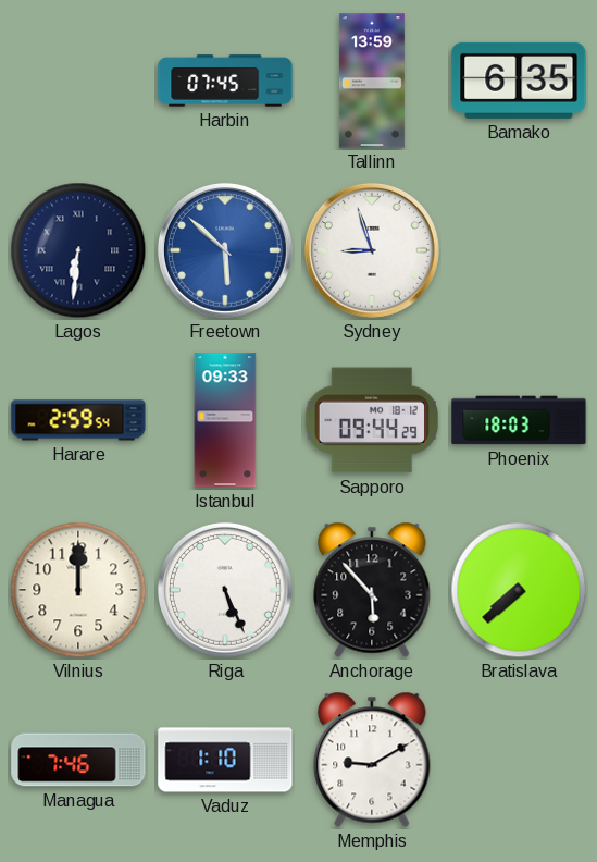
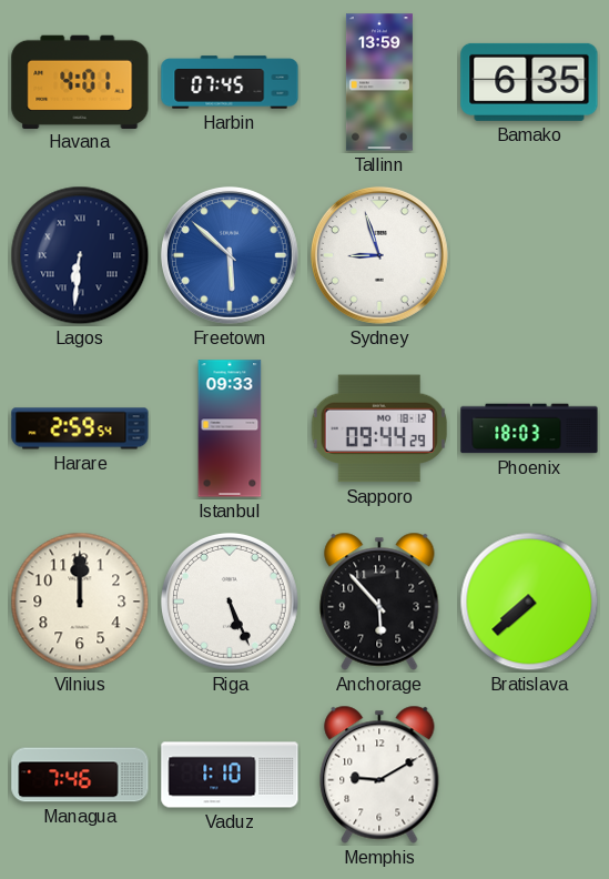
Havana: none -> 4:01
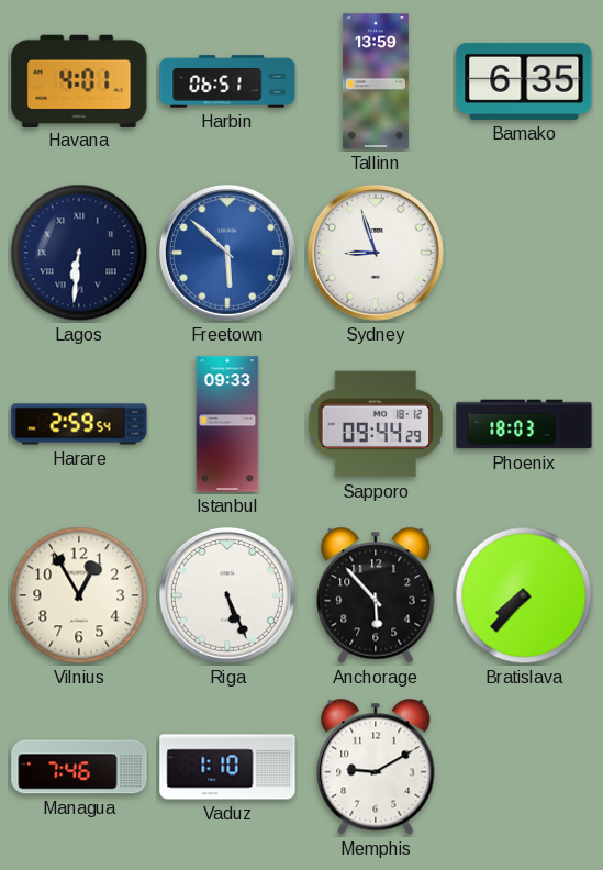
Harbin: 07:45 -> 06:51
Vilnius: 12:00 -> 12:55
Bratislava: 7:38 -> 7:37
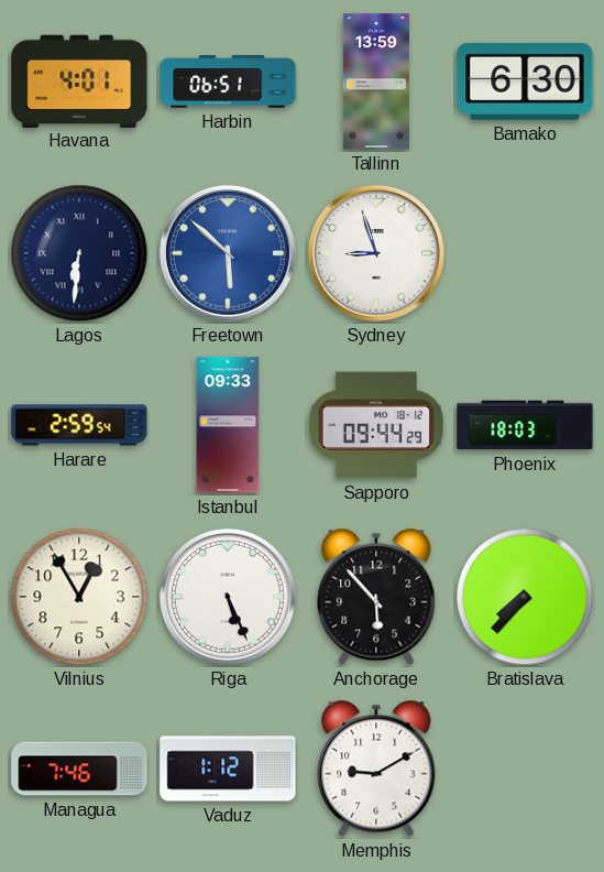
Bamako: 6:35 -> 6:30
Vaduz: 1:10 -> 1:12
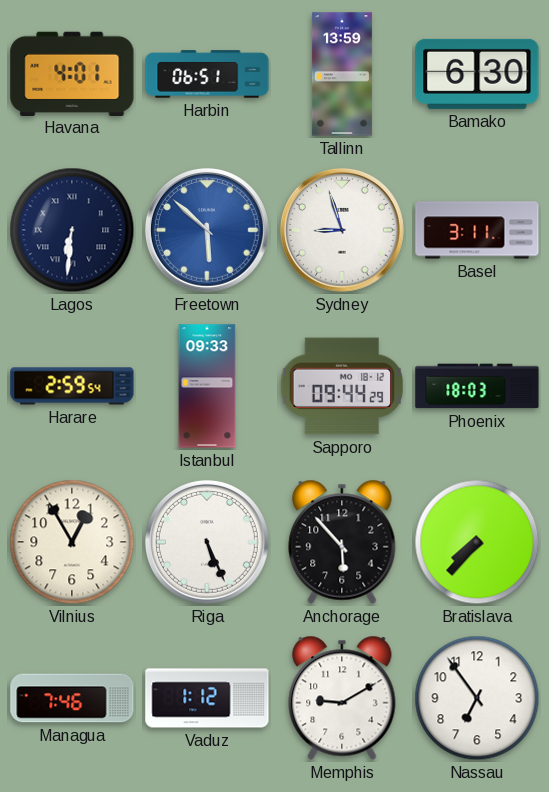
Basel: none -> 3:11
Nassau: none -> 6:54
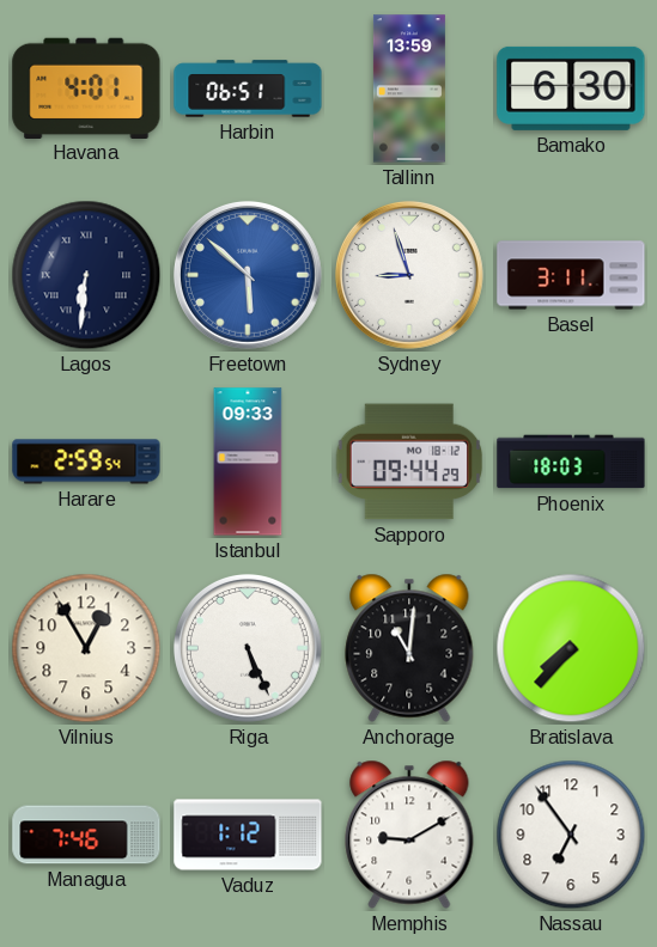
Anchorage: 5:53 -> 11:01
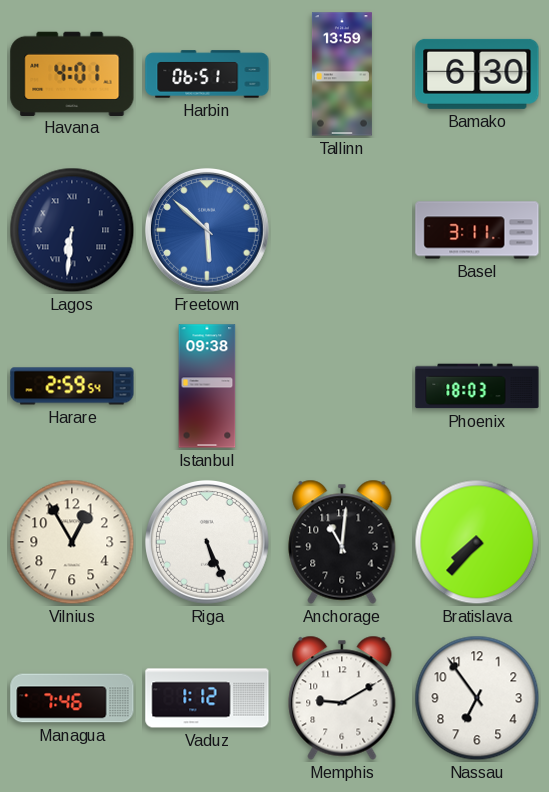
Sydney: 8:57 -> none
Istanbul: 09:33 -> 09:38
Sapporo: 09:44 -> none
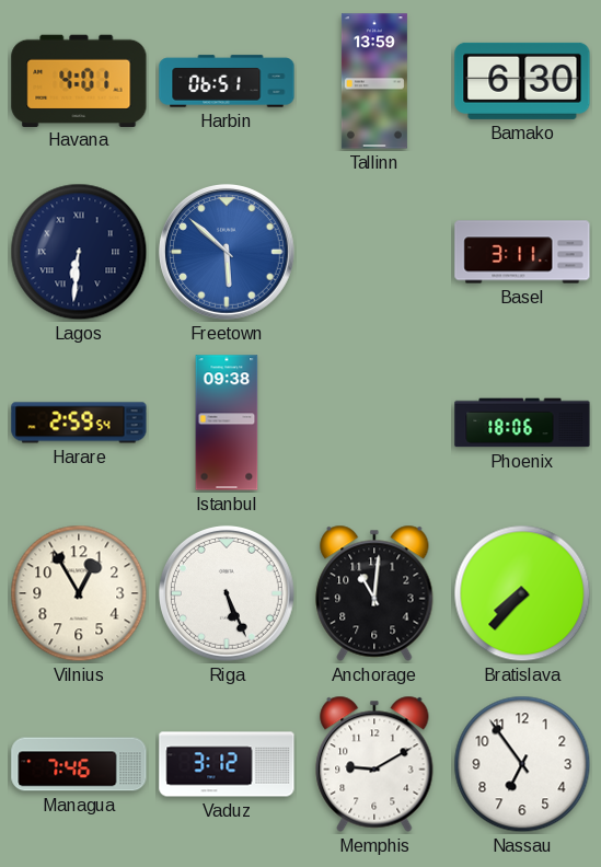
Phoenix: 18:03 -> 18:06
Vaduz: 1:12 -> 3:12
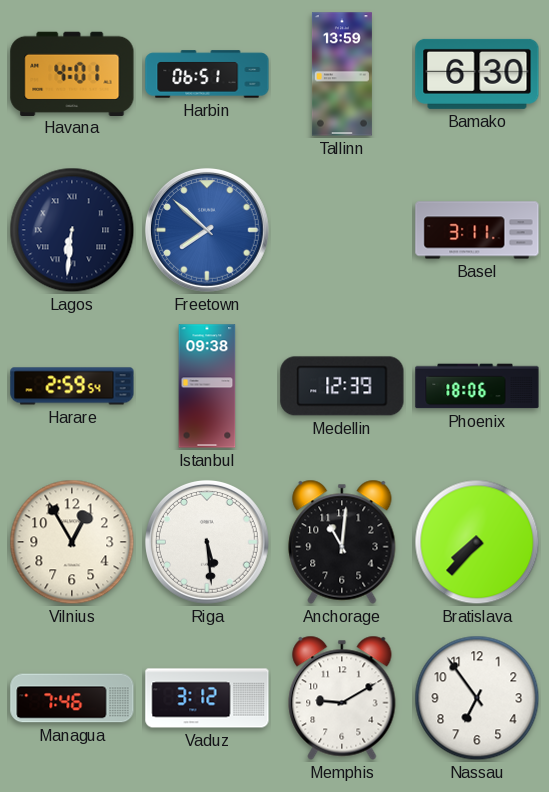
Freetown: 5:52 -> 7:52
Medellin: none -> 12:39
Riga: 5:26 -> 5:29
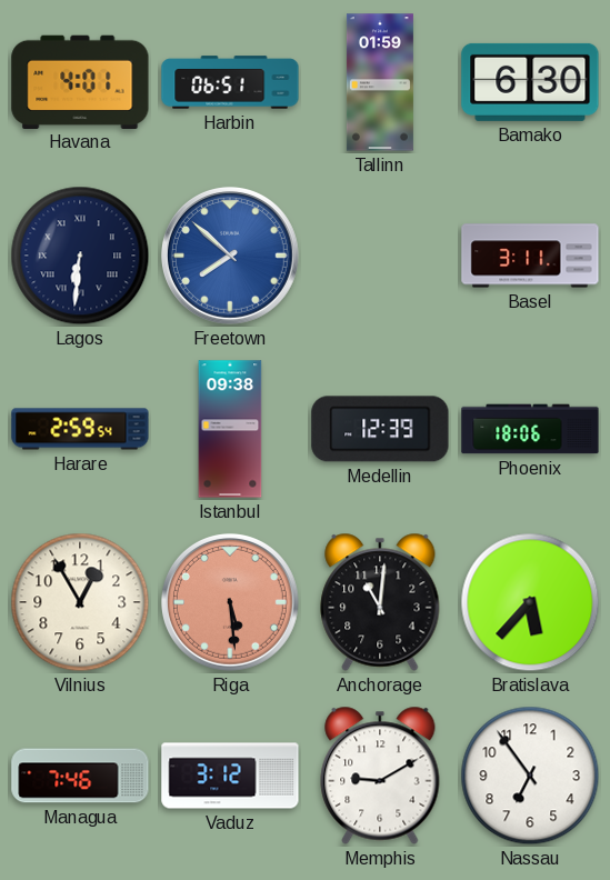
Tallinn: 13:59 -> 01:59
Riga dial: white -> salmon
Bratislava: 7:37 -> 5:37
